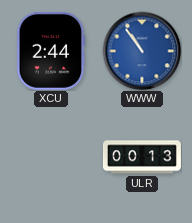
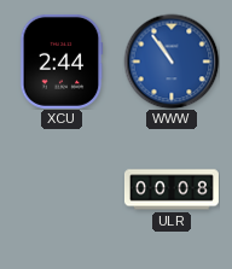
ULR: 00:13 -> 00:08
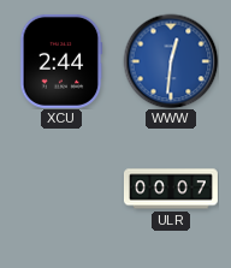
WWW: 10:54 -> 12:31
ULR: 00:08 -> 00:07
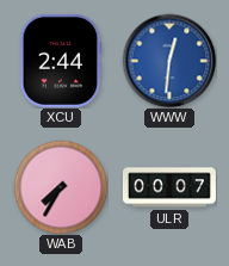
WAB: none -> 7:35
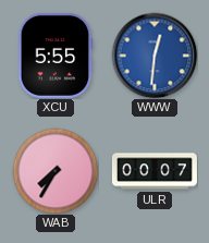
XCU: 2:44 -> 5:55
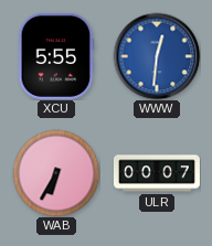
WAB: 7:35 -> 6:35
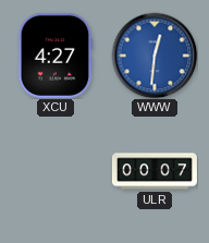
XCU: 5:55 -> 4:27
WAB: 6:35 -> none
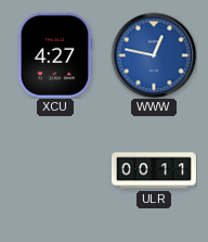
WWW: 12:31 -> 12:47
ULR: 00:07 -> 00:11
